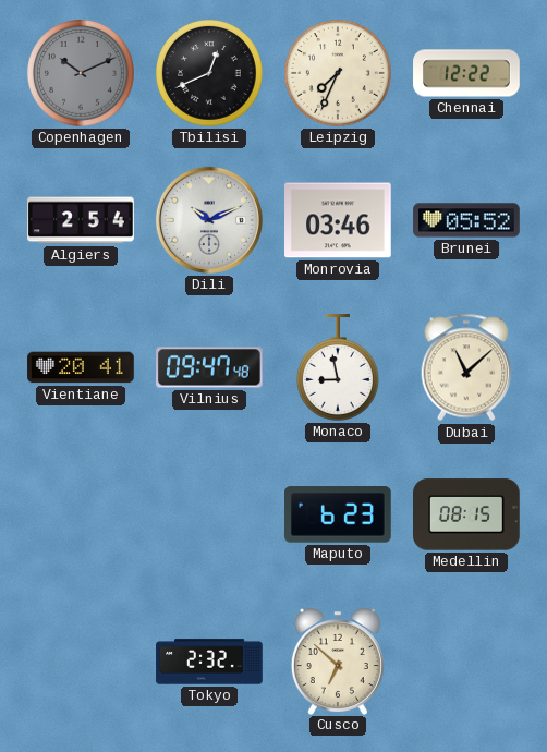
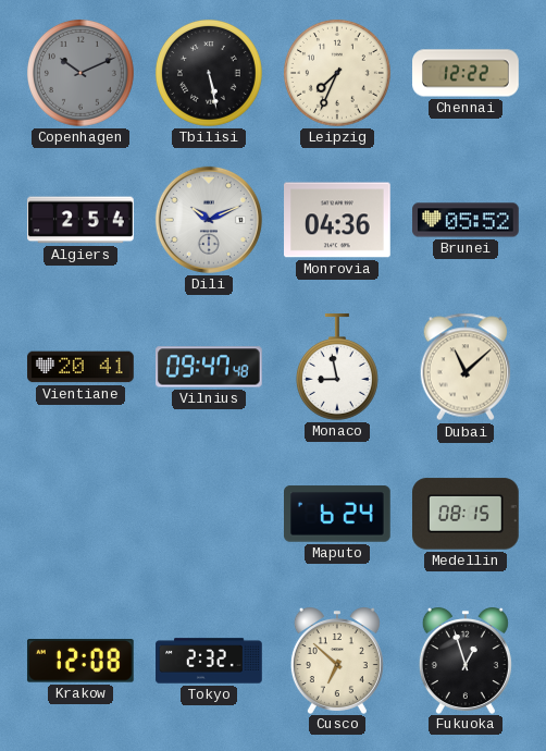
Tbilisi: 12:41 -> 5:28
Monrovia: 03:46 -> 04:36
Maputo: 6:23 -> 6:24
Krakow: none -> 12:08
Fukuoka: none -> 12:57
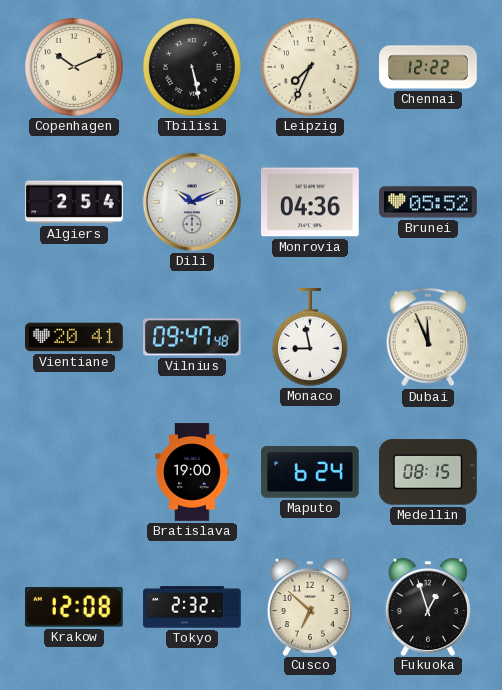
Copenhagen dial: grey -> cream
Dubai: 11:08 -> 11:56
Bratislava: none -> 19:00
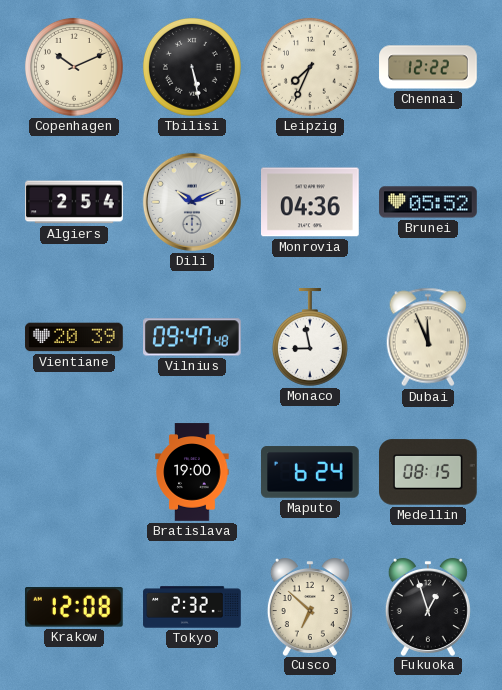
Vientiane: 20:41 -> 20:39
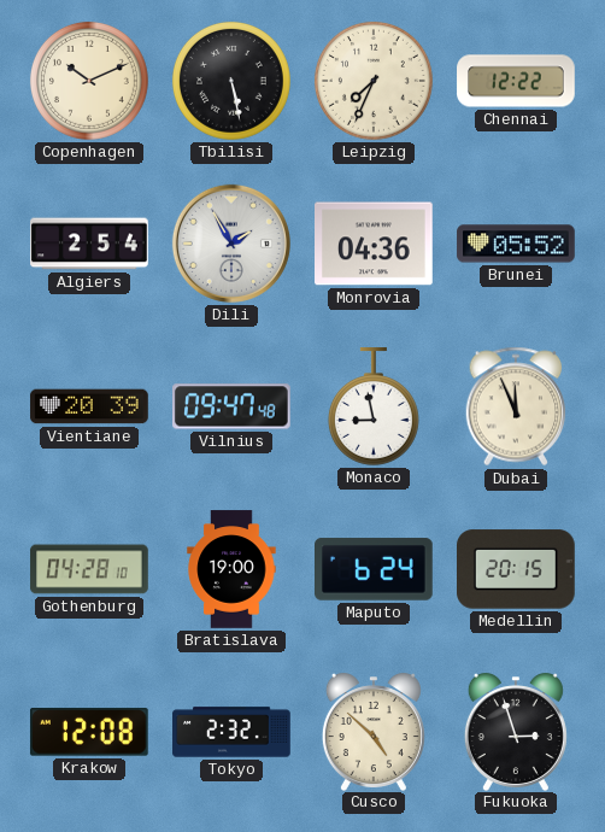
Dili: 10:11 -> 1:55
Gothenburg: none -> 04:28
Medellin: 08:15 -> 20:15
Cusco: 6:52 -> 4:52
Fukuoka: 12:57 -> 2:57
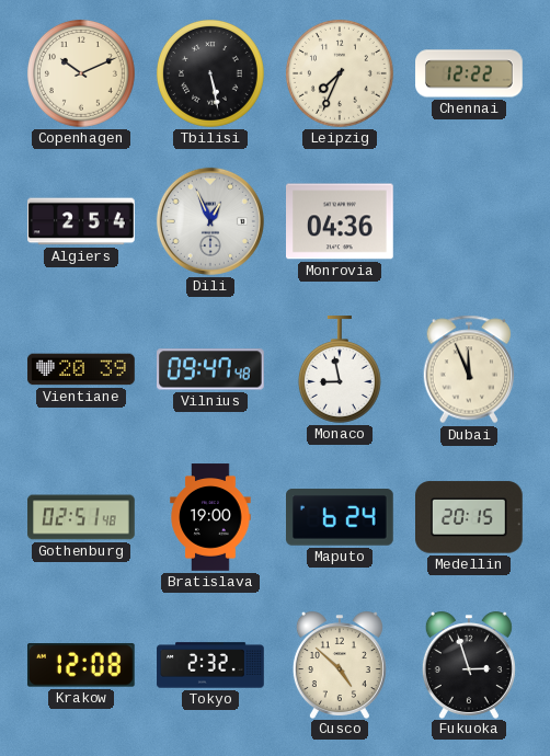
Dili: 1:55 -> 12:56
Brunei: 05:52 -> none
Gothenburg: 04:28 -> 02:51
